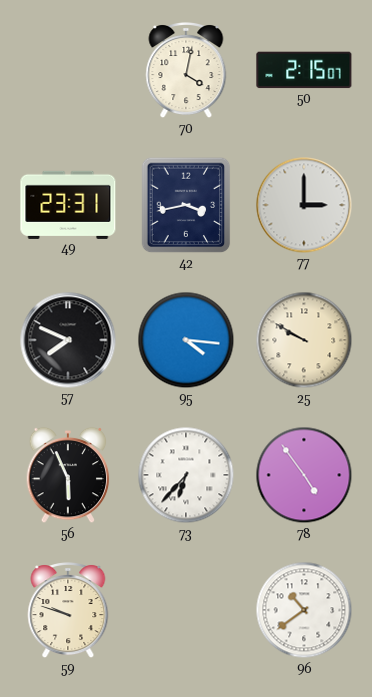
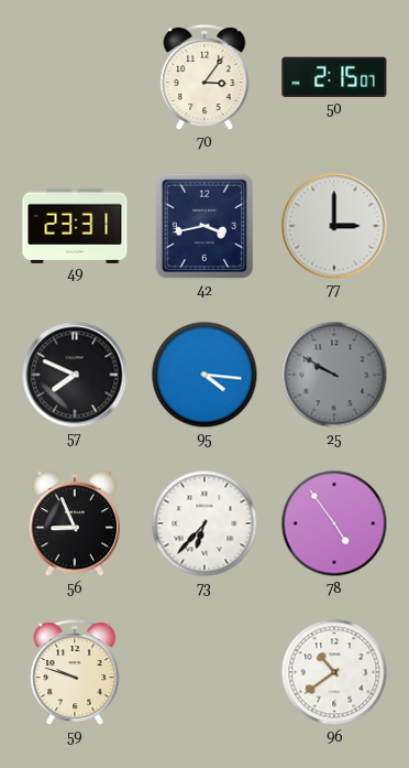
70: 4:02 -> 3:06
25 dial: cream -> grey
56: 5:56 -> 8:56
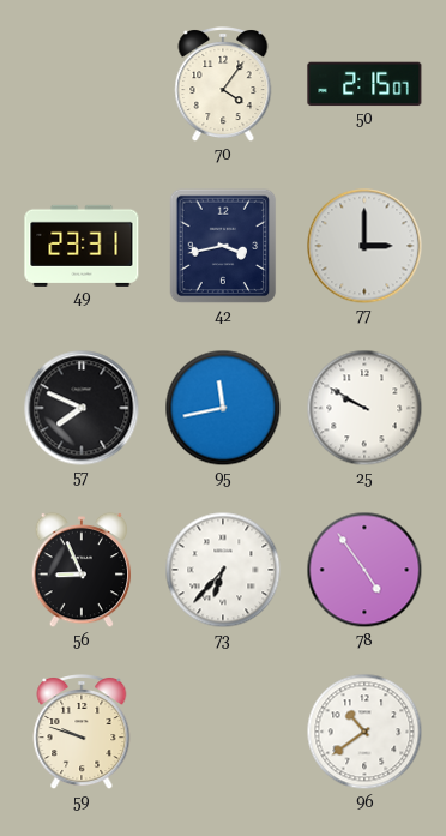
70: 3:06 -> 4:06
95: 4:16 -> 11:43
25 dial: grey -> white
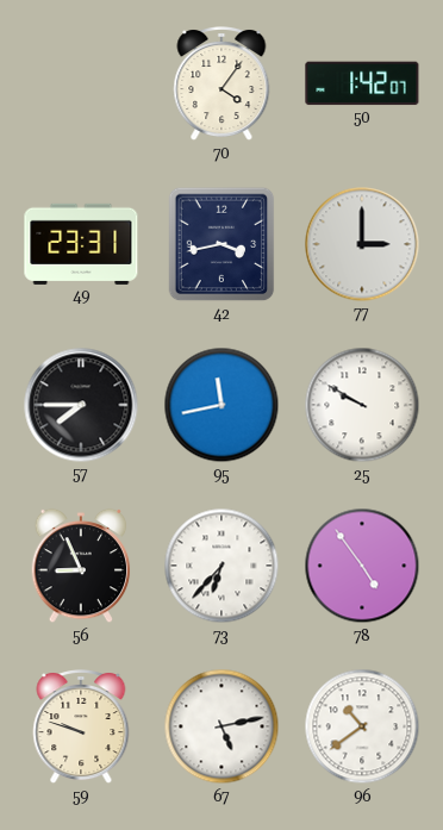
50: 2:15 -> 1:42
57: 7:49 -> 7:45
67: none -> 5:13
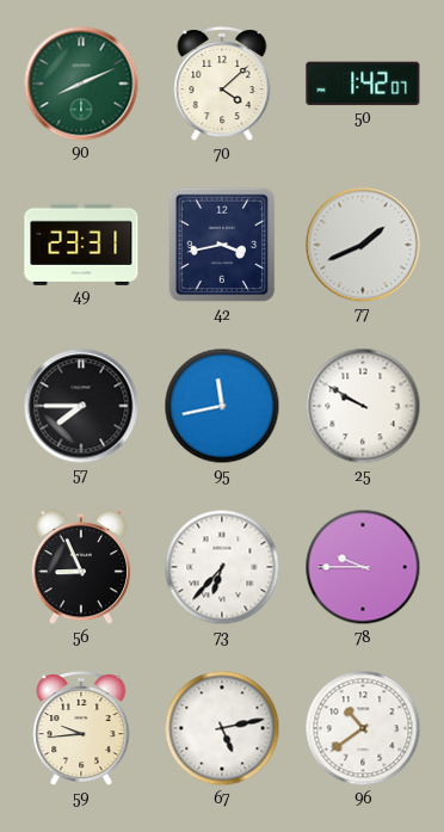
90: none -> 8:11
70: 4:06 -> 4:08
77: 3:00 -> 1:41
78: 4:54 -> 9:45
59: 9:48 -> 9:44
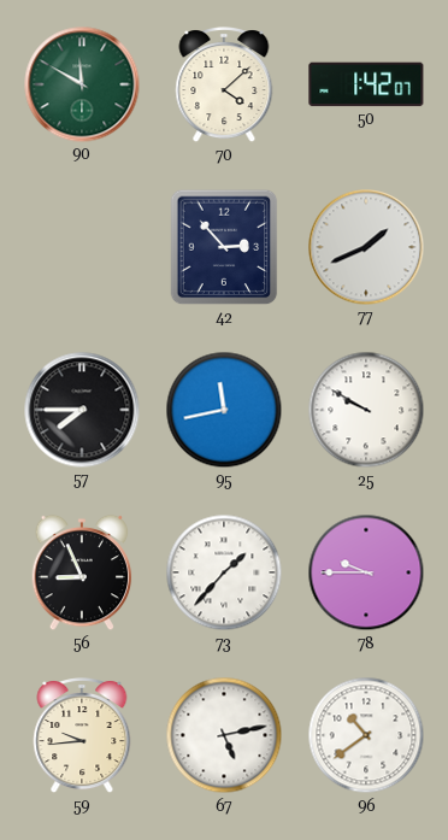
90: 8:11 -> 11:50
49: 23:31 -> none
42: 3:43 -> 2:53
73: 6:37 -> 1:37
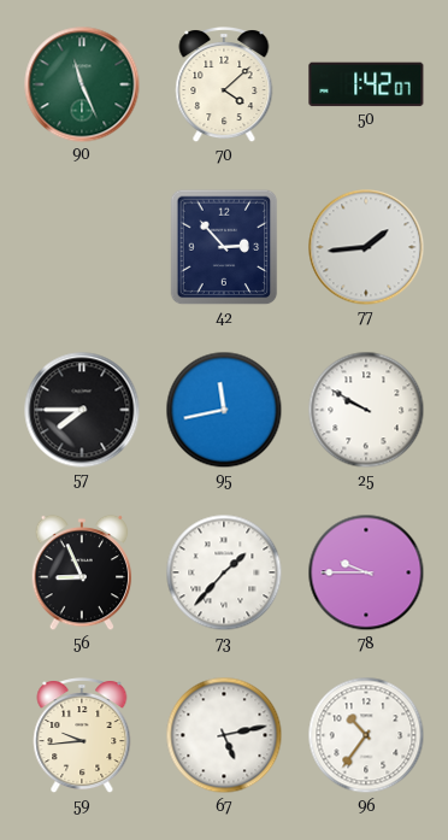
90: 11:50 -> 11:26
77: 1:41 -> 1:44
96: 10:39 -> 10:36
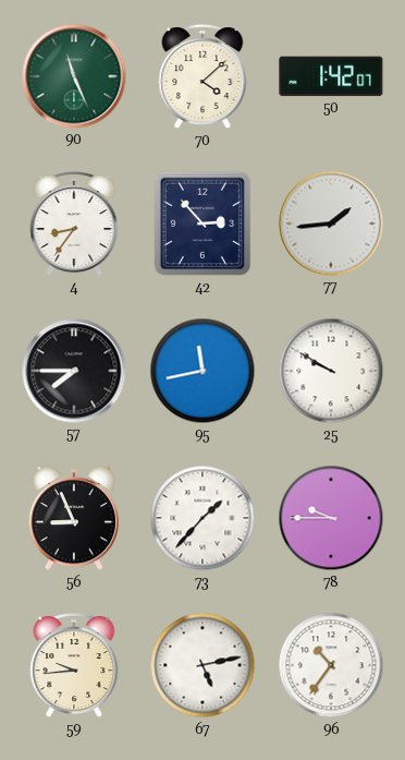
4: none -> 8:36
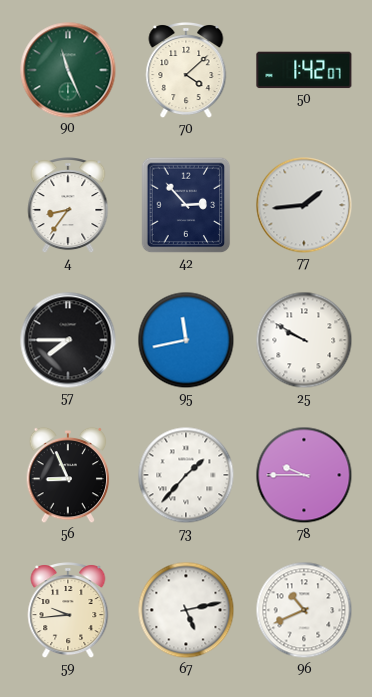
96: 10:36 -> 10:41
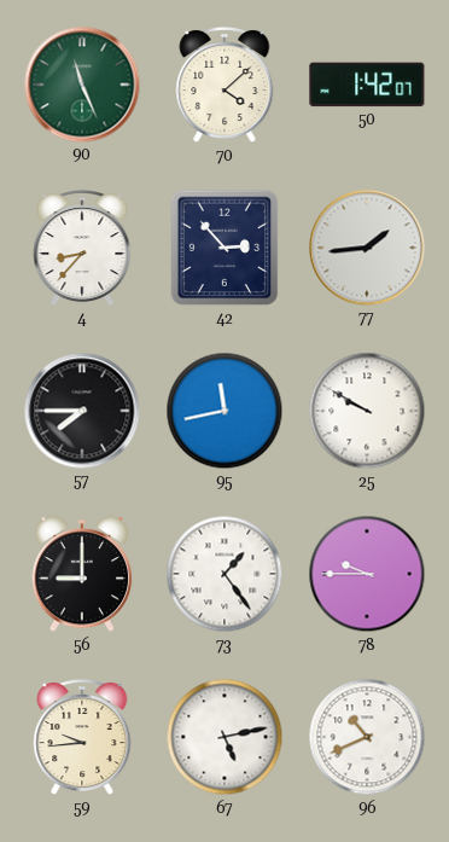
4: 8:36 -> 8:37
56: 8:56 -> 9:00
73: 1:37 -> 1:24
